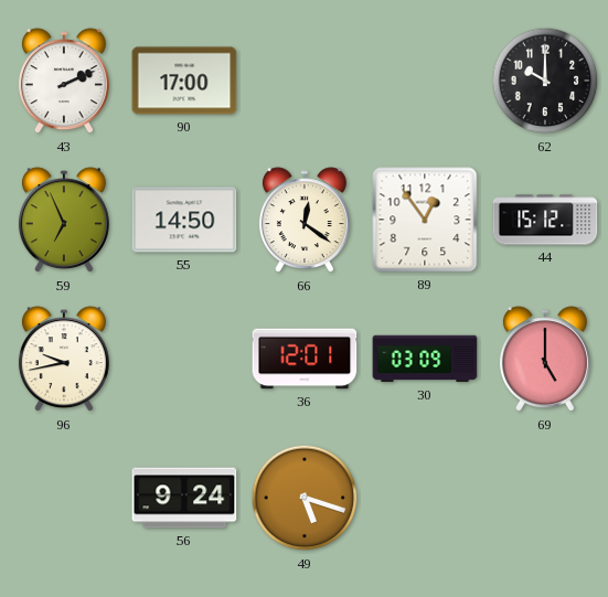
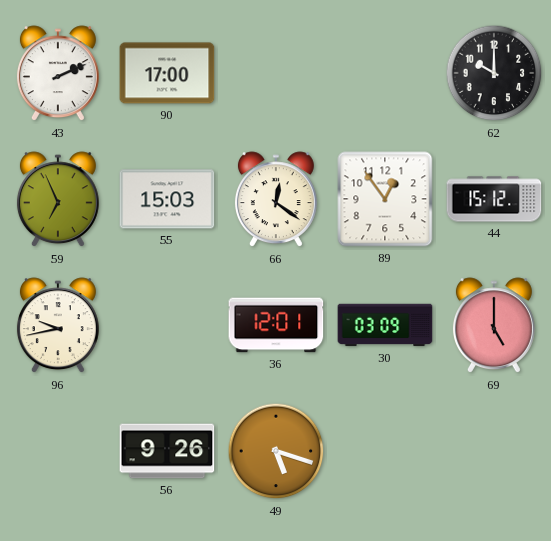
55: 14:50 -> 15:03
56: 9:24 -> 9:26
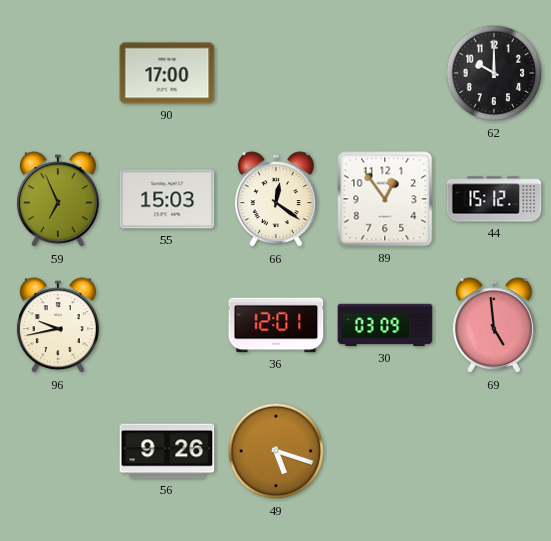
43: 2:11 -> none
69: 5:00 -> 4:59
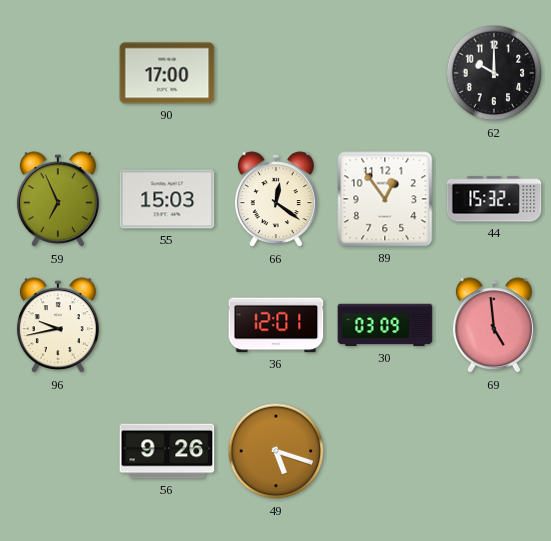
44: 15:12 -> 15:32
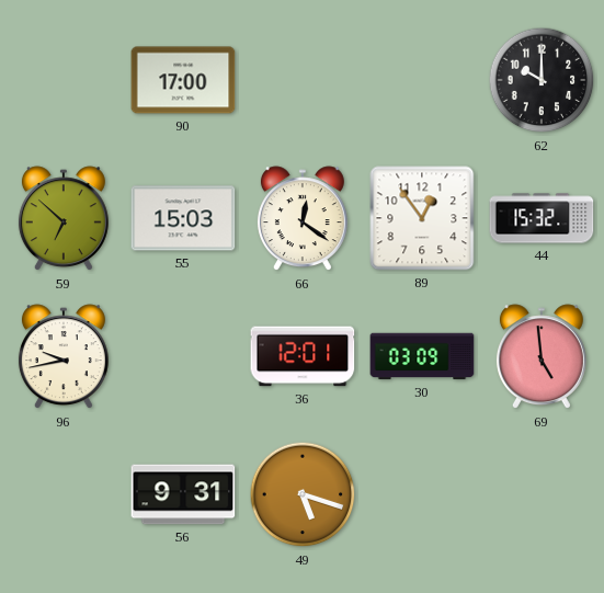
59: 6:56 -> 6:52
56: 9:26 -> 9:31
